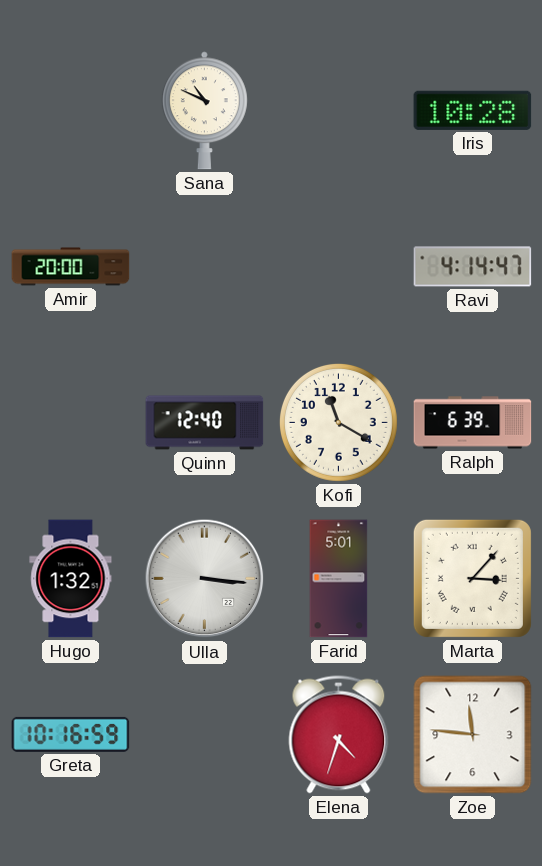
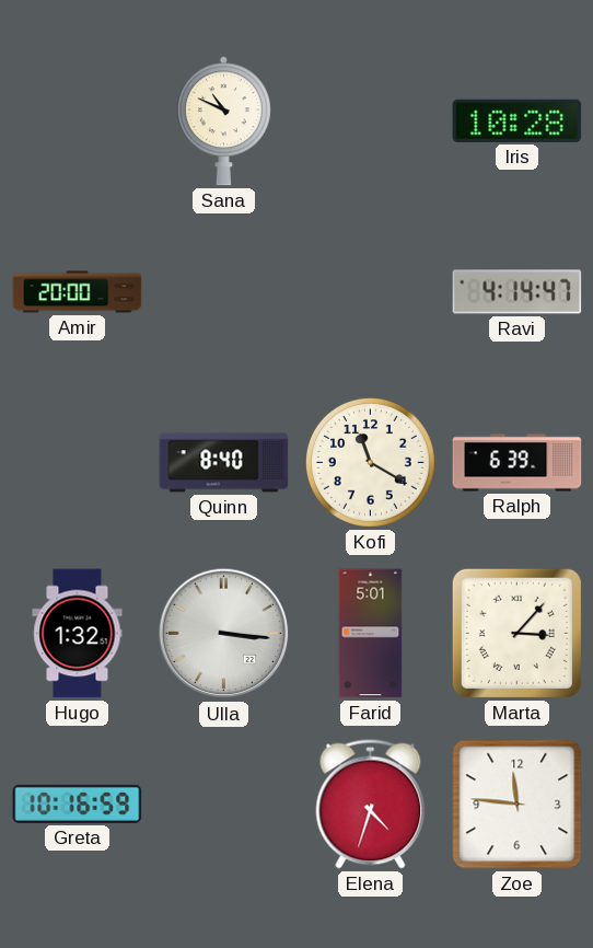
Quinn: 12:40 -> 8:40
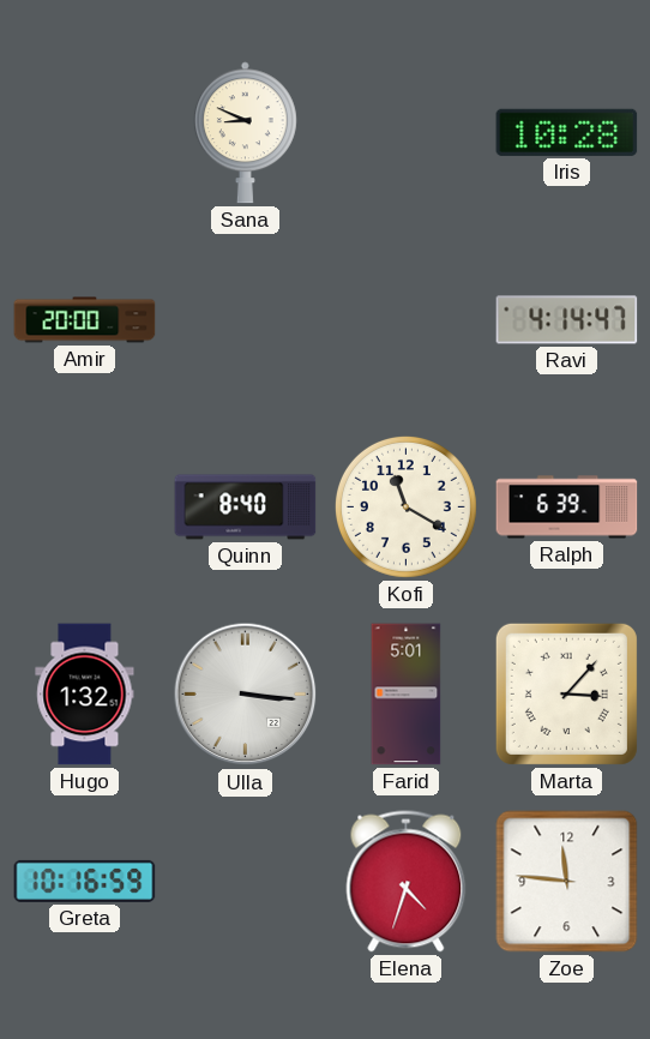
Sana: 10:49 -> 8:49
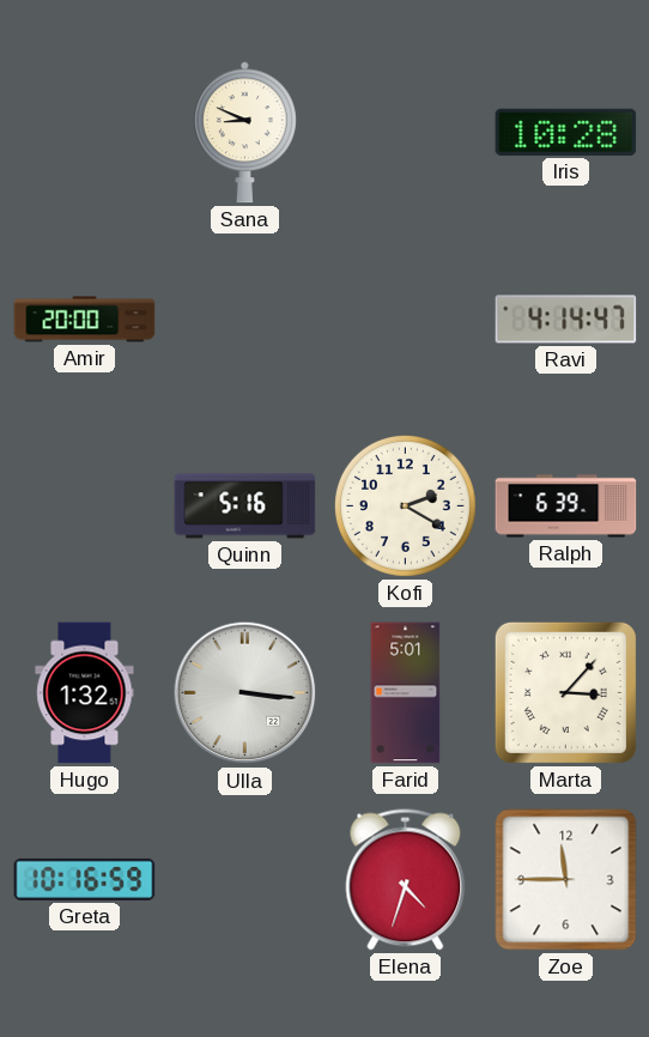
Quinn: 8:40 -> 5:16
Kofi: 11:20 -> 2:20
Zoe: 11:46 -> 11:45
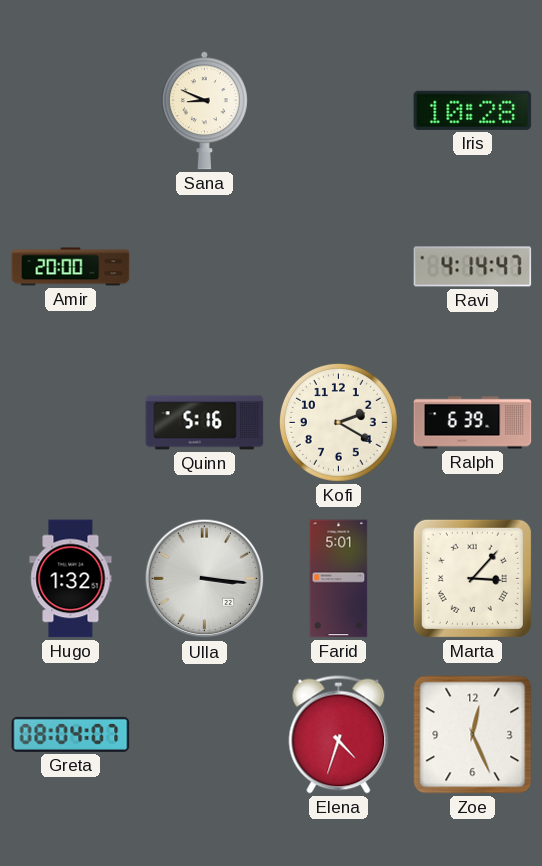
Greta: 10:16 -> 08:04
Zoe: 11:45 -> 12:26
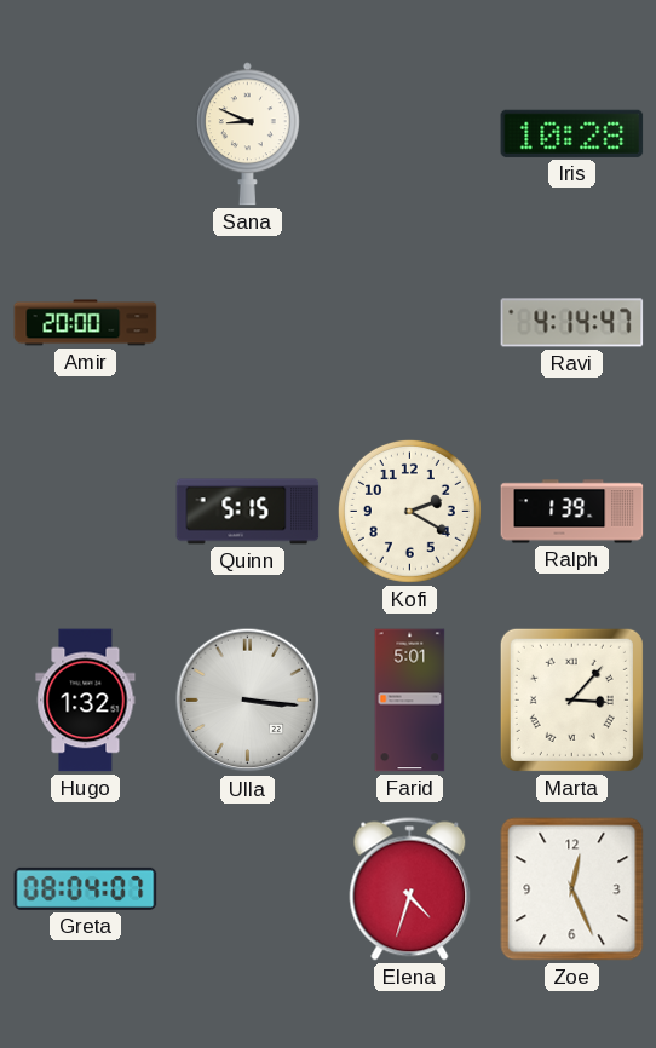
Quinn: 5:16 -> 5:15
Ralph: 6:39 -> 1:39
